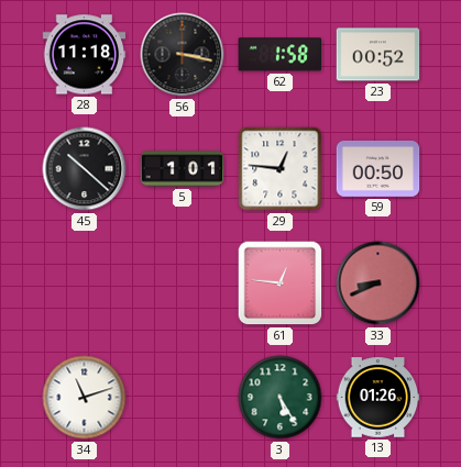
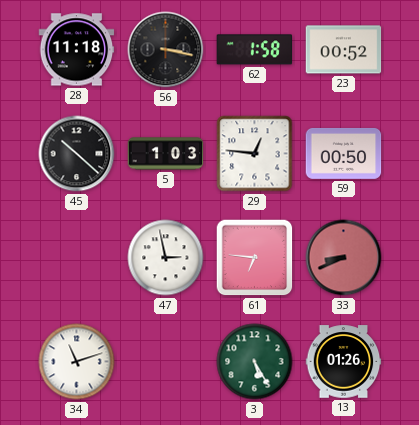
5: 1:01 -> 1:03
47: none -> 2:58
61: 12:46 -> 6:46
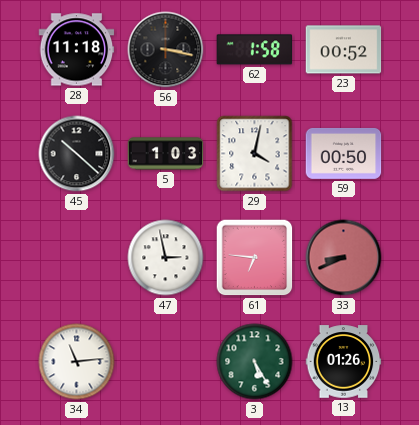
29: 12:46 -> 4:02
34: 11:12 -> 11:14
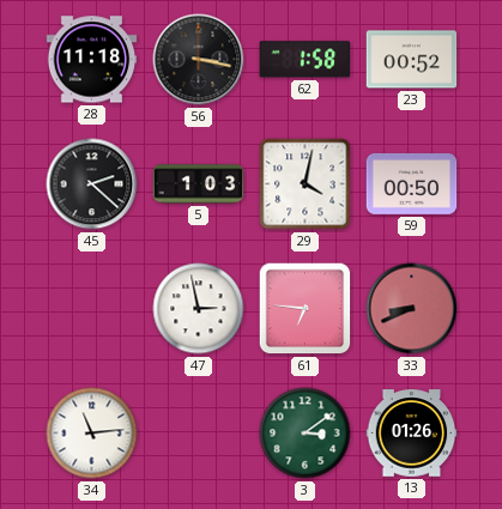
45: 10:22 -> 2:22
3: 5:25 -> 3:09
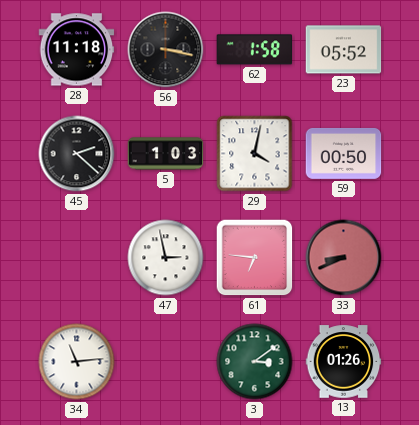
23: 00:52 -> 05:52
